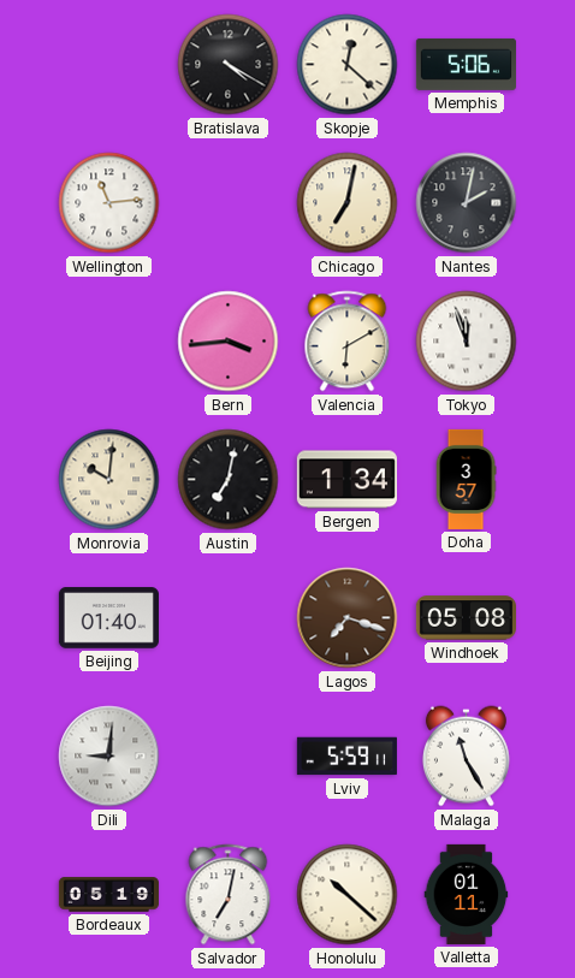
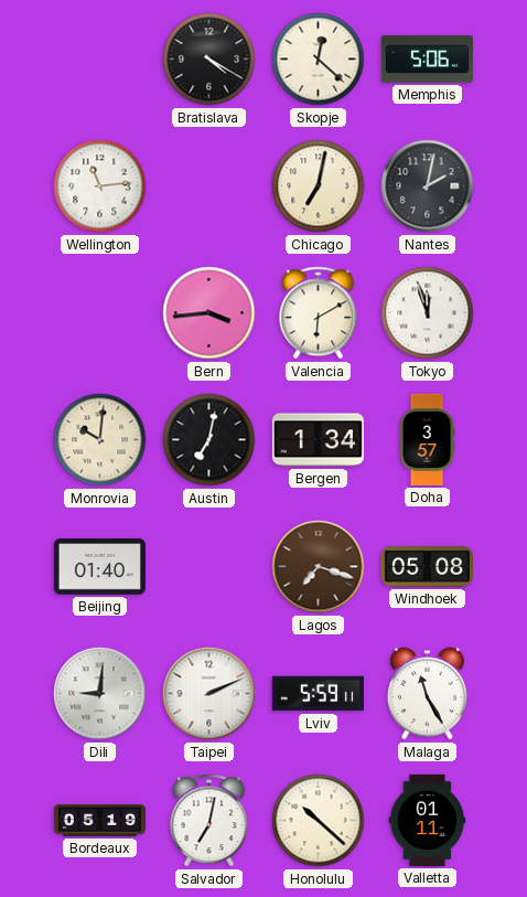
Taipei: none -> 2:11
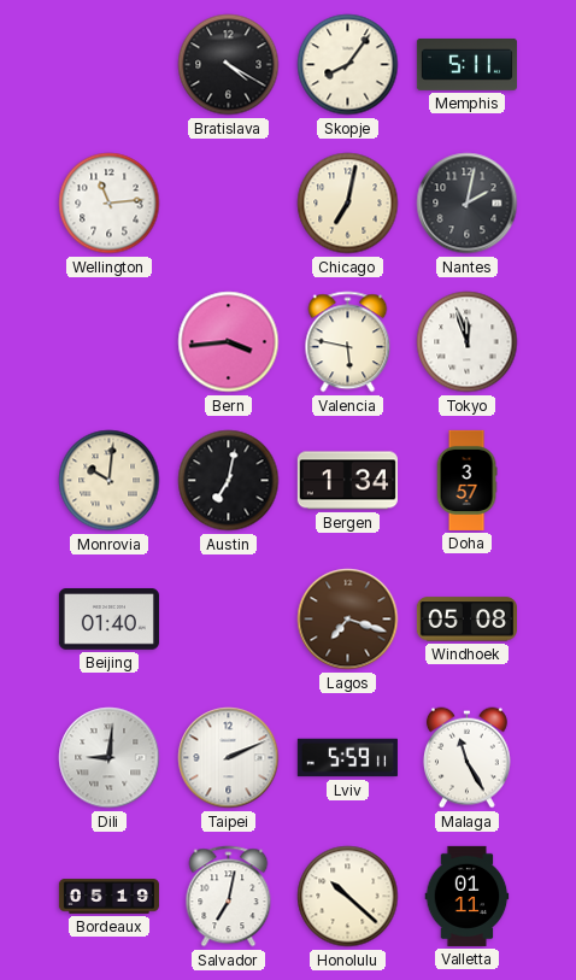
Skopje: 12:22 -> 8:06
Memphis: 5:06 -> 5:11
Valencia: 6:10 -> 5:47
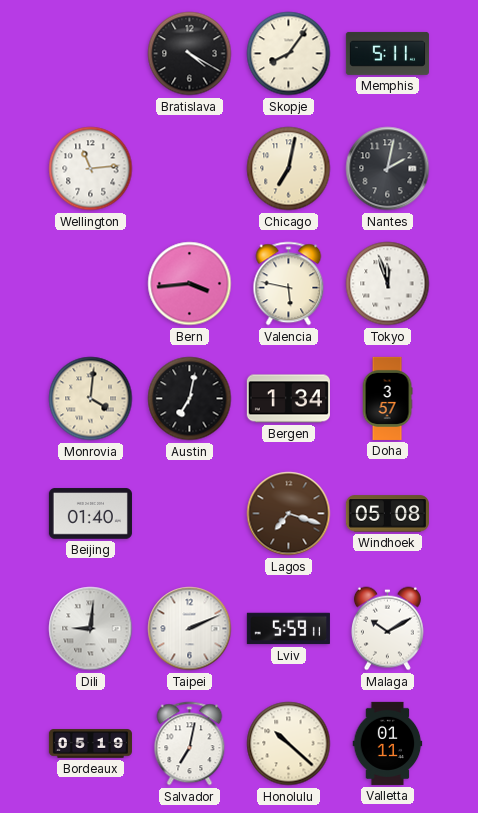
Monrovia: 10:01 -> 4:01
Malaga: 11:25 -> 10:10
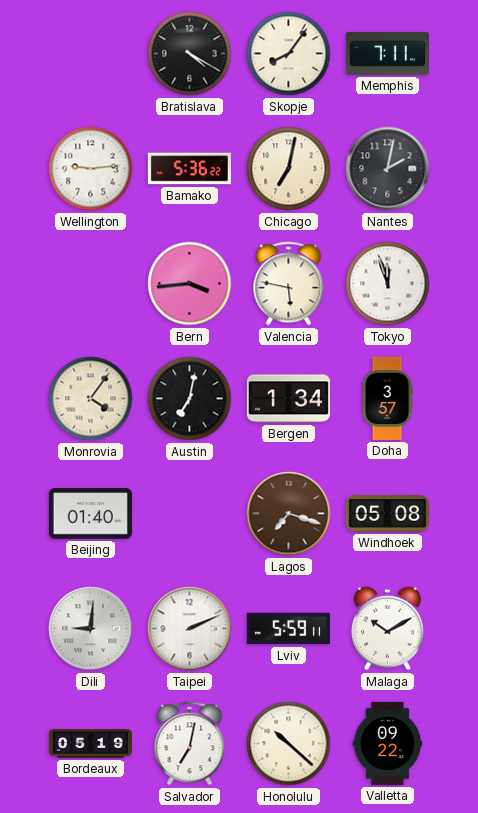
Memphis: 5:11 -> 7:11
Wellington: 11:14 -> 9:14
Bamako: none -> 5:36
Monrovia: 4:01 -> 4:06
Valletta: 01:11 -> 09:22
